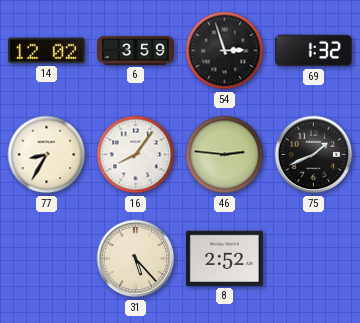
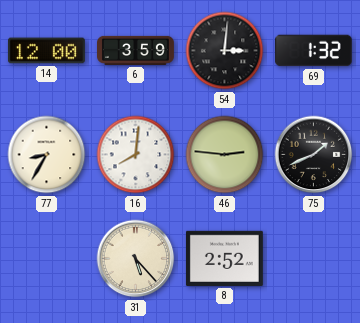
14: 12:02 -> 12:00
54: 2:57 -> 3:01
16: 8:06 -> 8:01
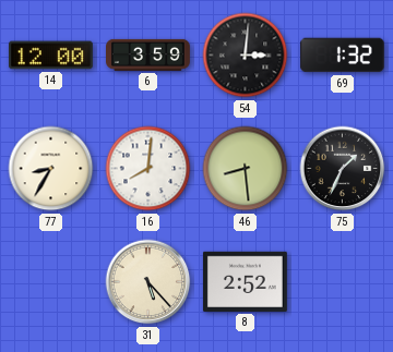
46: 2:46 -> 8:29
75: 1:41 -> 1:34
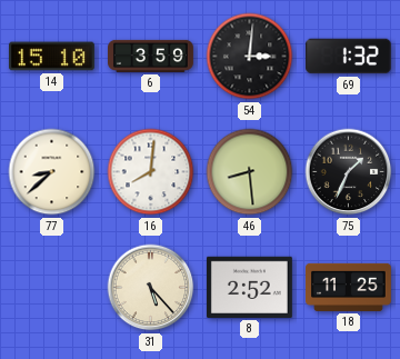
14: 12:00 -> 15:10
77: 8:35 -> 8:38
18: none -> 11:25
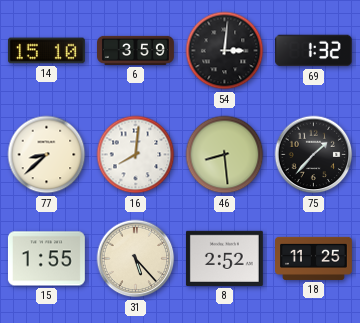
75: 1:34 -> 1:37
15: none -> 1:55
